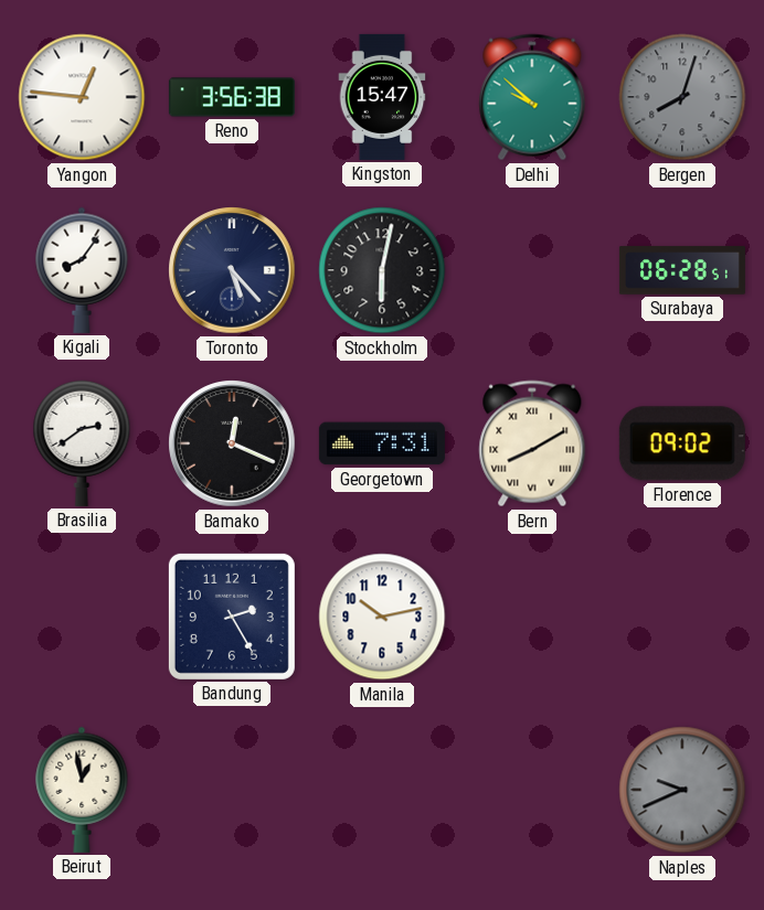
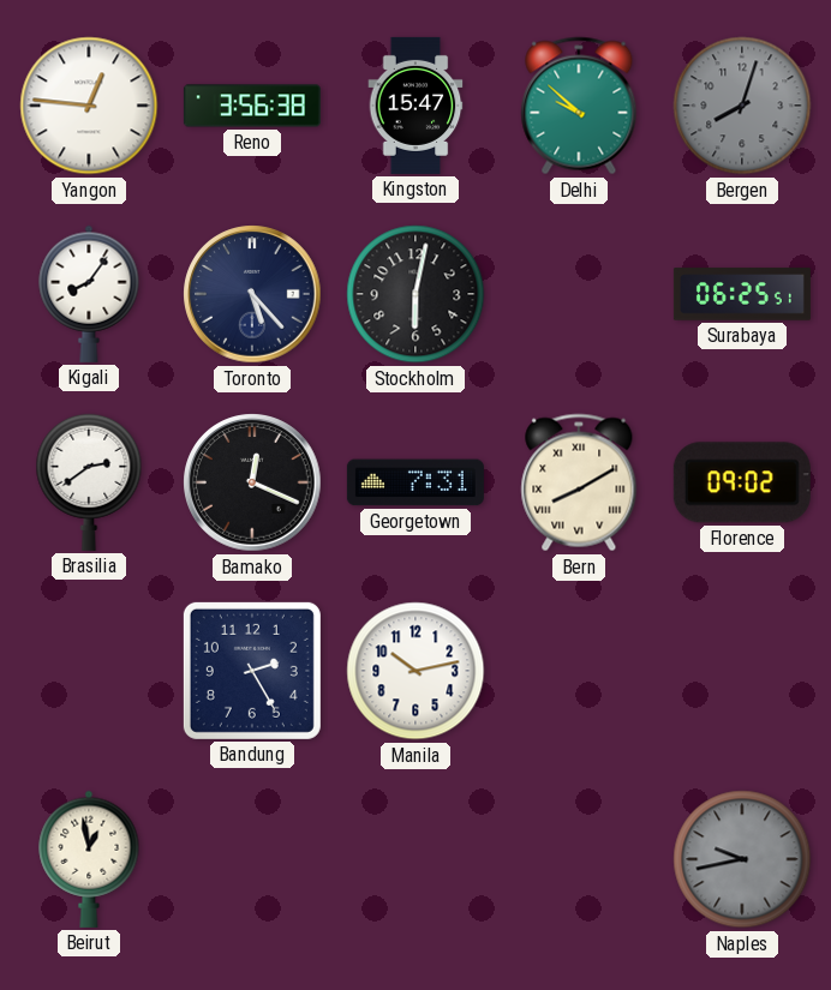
Surabaya: 06:28 -> 06:25
Naples: 9:41 -> 9:43
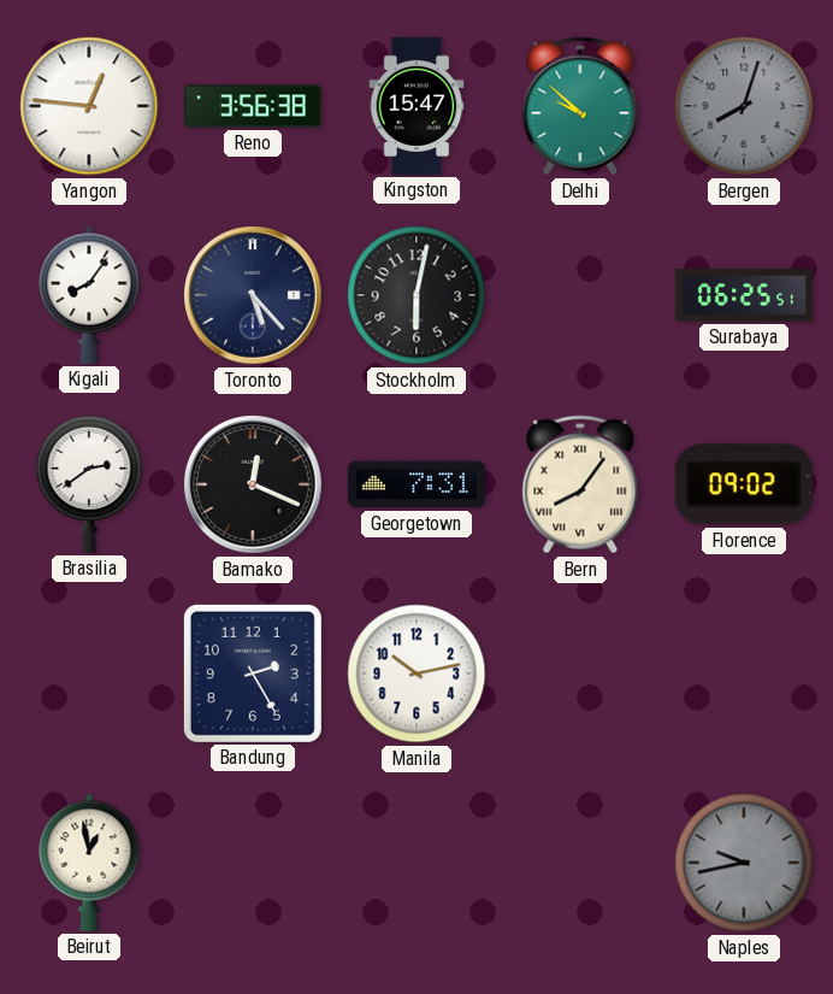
Bern: 8:10 -> 8:06
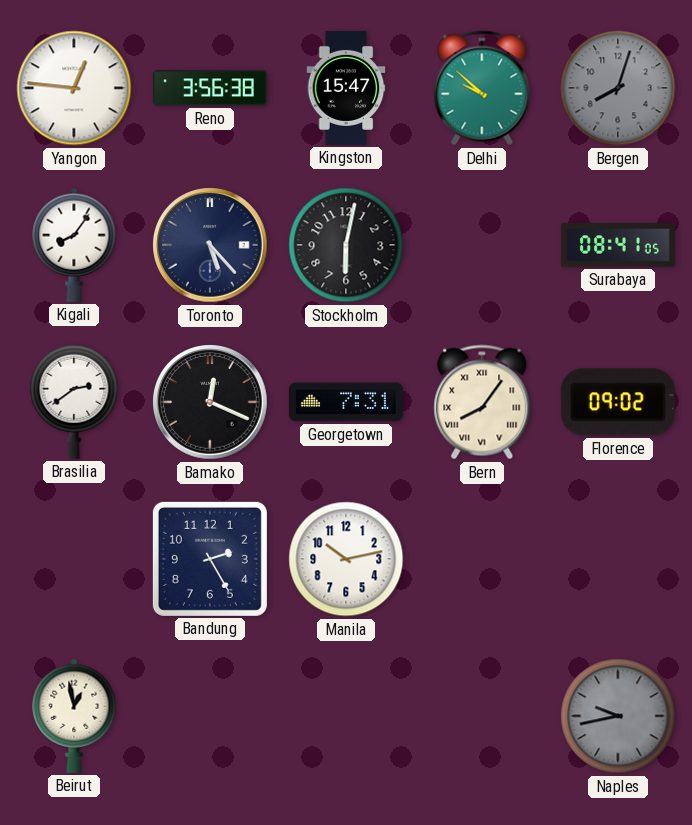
Surabaya: 06:25 -> 08:41
